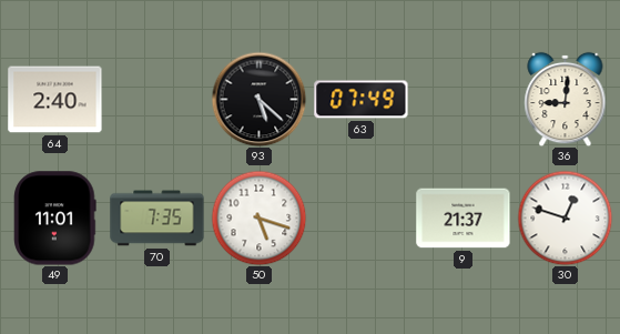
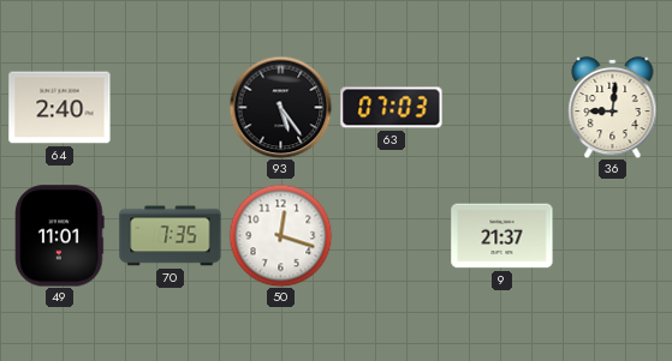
93: 5:22 -> 5:24
63: 07:49 -> 07:03
50: 5:18 -> 12:18
30: 12:48 -> none
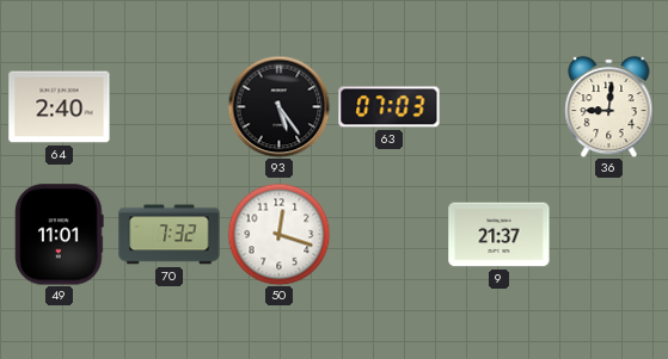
70: 7:35 -> 7:32
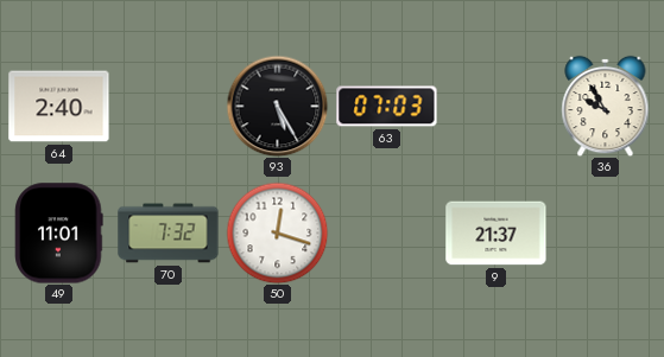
93: 5:24 -> 5:25
36: 9:01 -> 9:55
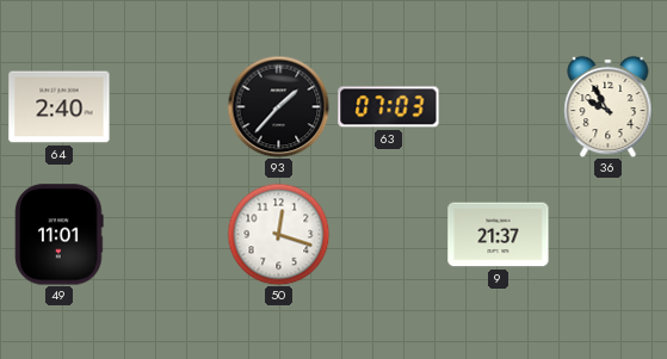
93: 5:25 -> 1:37
70: 7:32 -> none
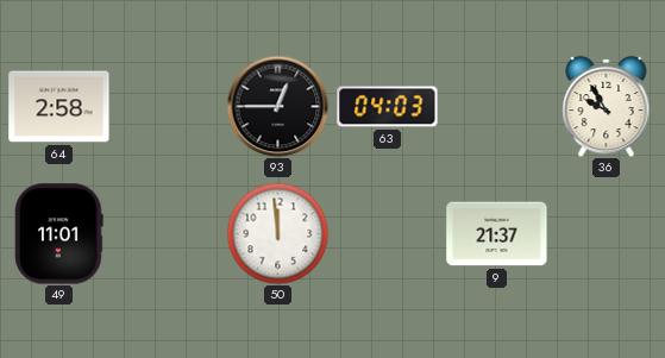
64: 2:40 -> 2:58
93: 1:37 -> 12:45
63: 07:03 -> 04:03
50: 12:18 -> 11:59
